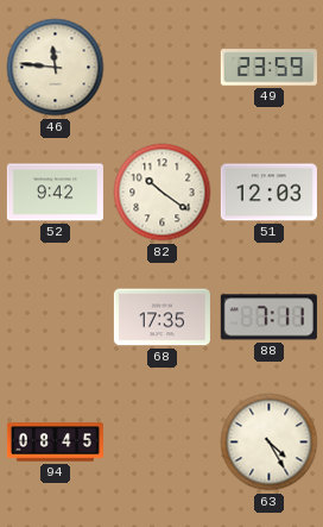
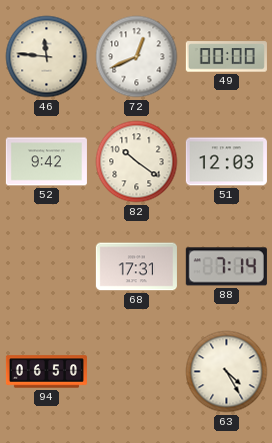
72: none -> 12:41
49: 23:59 -> 00:00
68: 17:35 -> 17:31
88: 7:11 -> 7:14
94: 08:45 -> 06:50
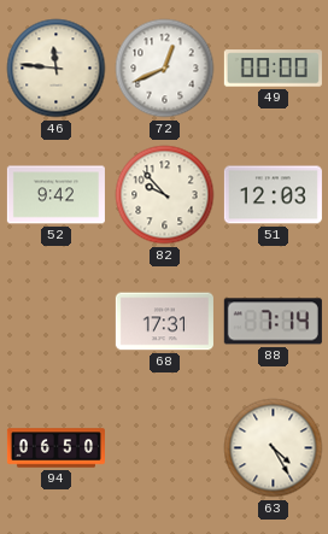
82: 10:21 -> 9:53
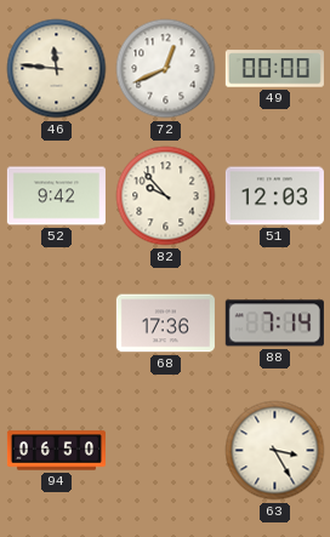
68: 17:31 -> 17:36
63: 4:25 -> 3:25
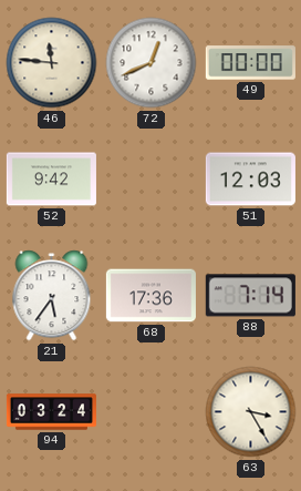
82: 9:53 -> none
21: none -> 5:36
94: 06:50 -> 03:24
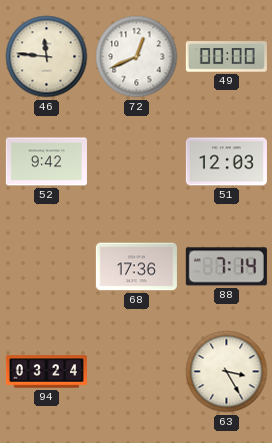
21: 5:36 -> none
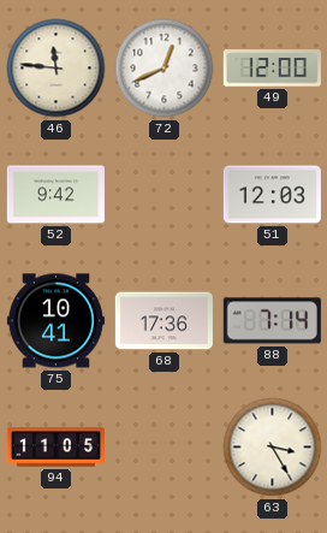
49: 00:00 -> 12:00
75: none -> 10:41
94: 03:24 -> 11:05
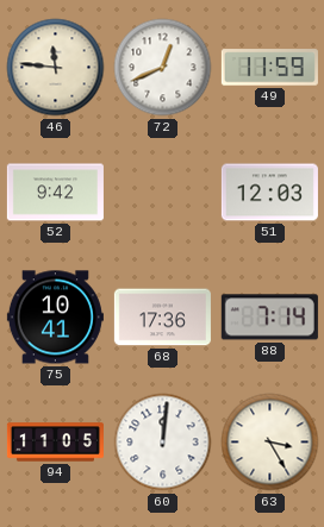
49: 12:00 -> 11:59
60: none -> 12:01
